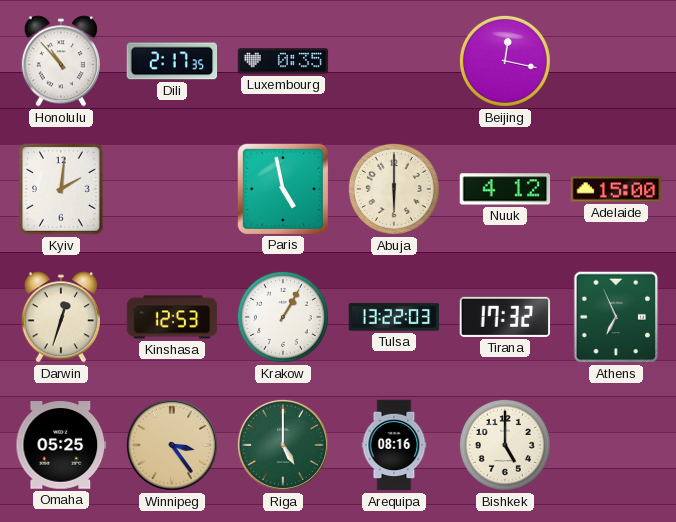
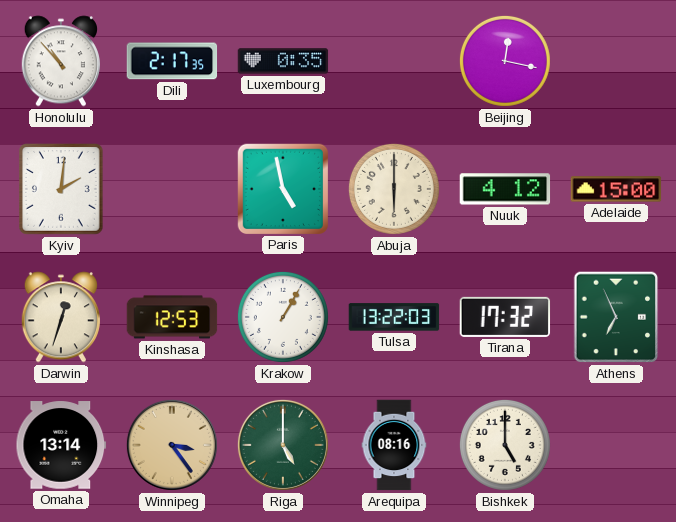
Omaha: 05:25 -> 13:14
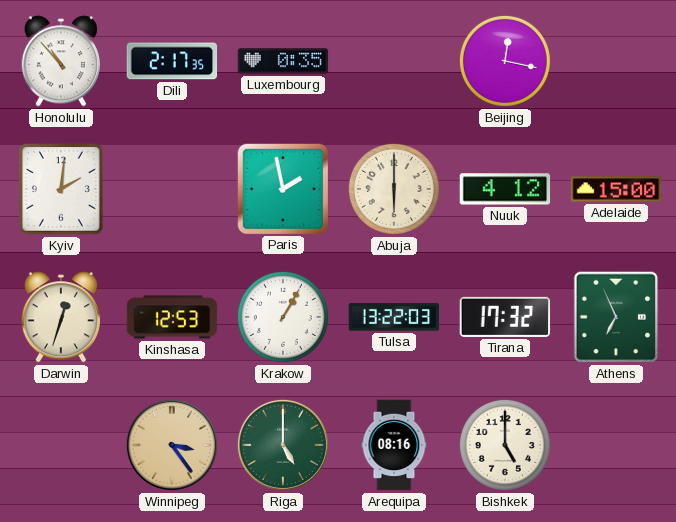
Paris: 4:58 -> 1:58
Omaha: 13:14 -> none
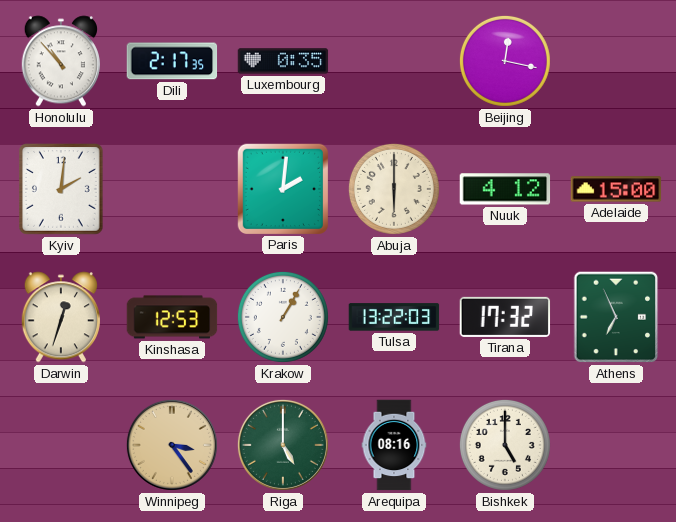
Paris: 1:58 -> 2:01
